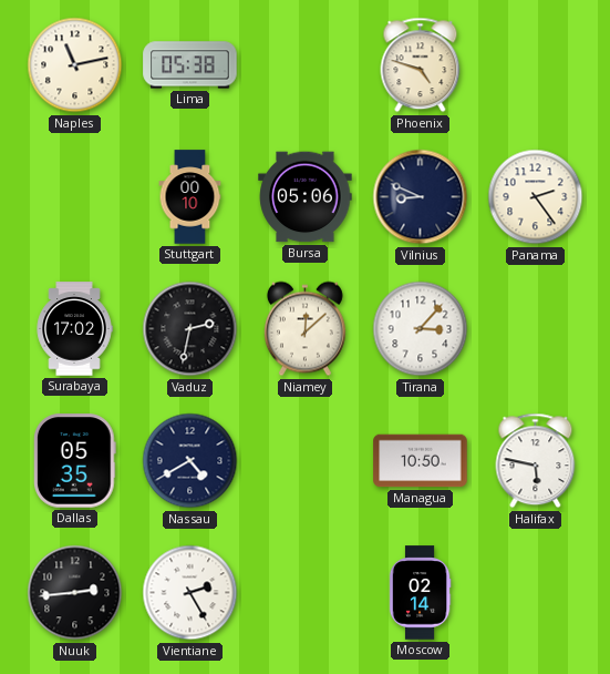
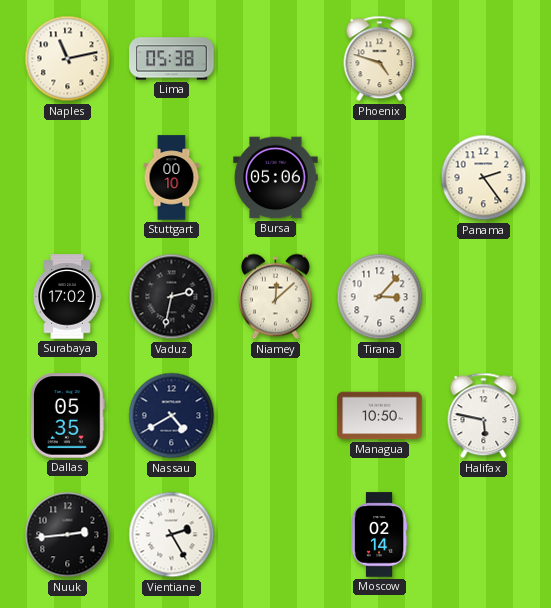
Vilnius: 8:49 -> none
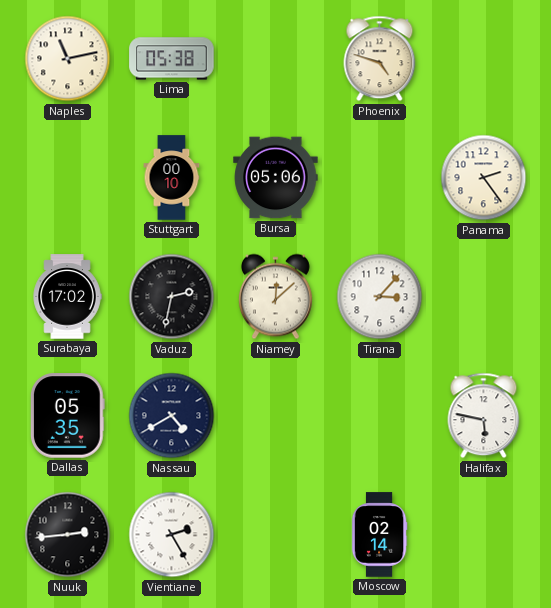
Managua: 10:50 -> none
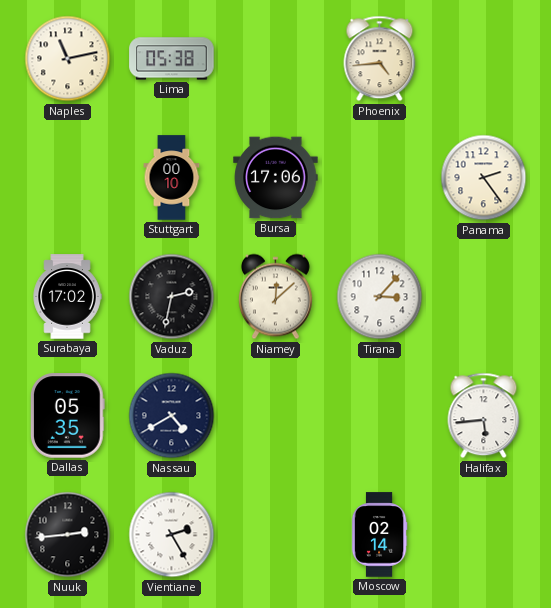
Phoenix: 4:48 -> 4:44
Bursa: 05:06 -> 17:06
Halifax: 5:47 -> 5:44
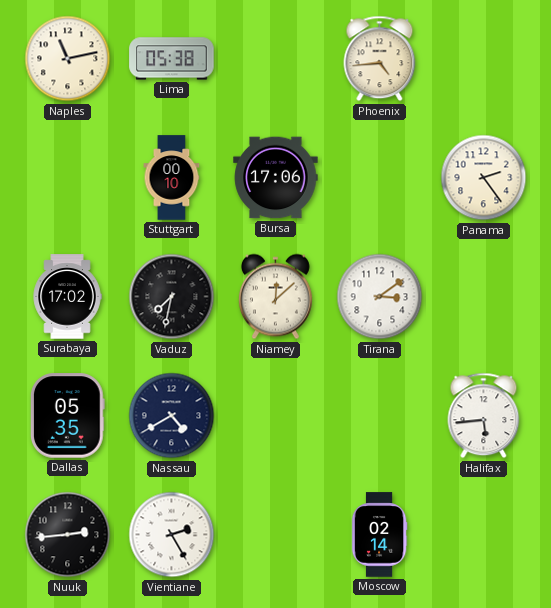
Vaduz: 2:32 -> 7:32
Tirana: 3:07 -> 3:09
